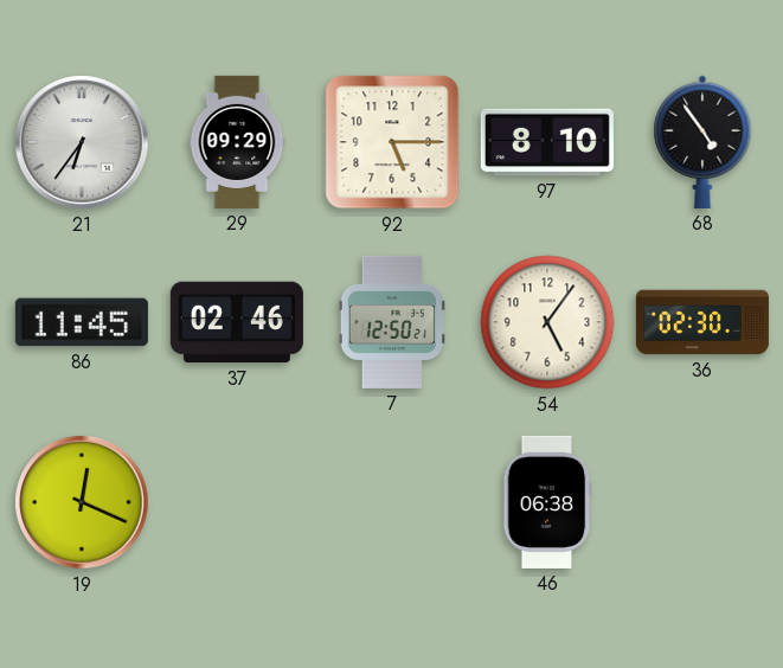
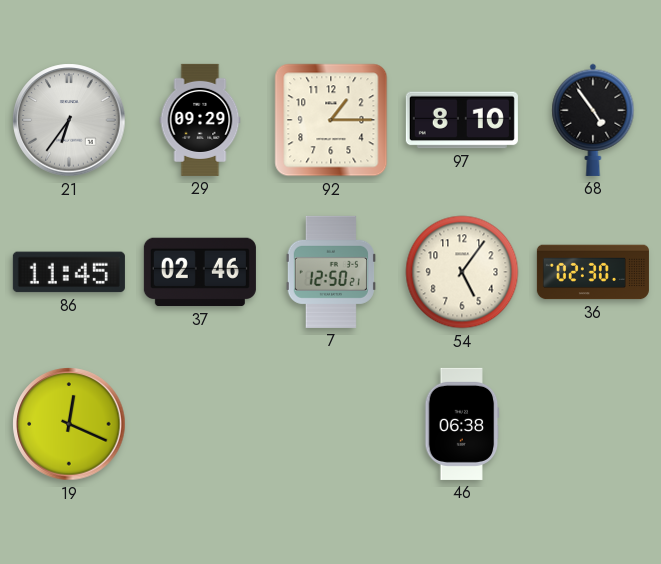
92: 5:15 -> 1:15
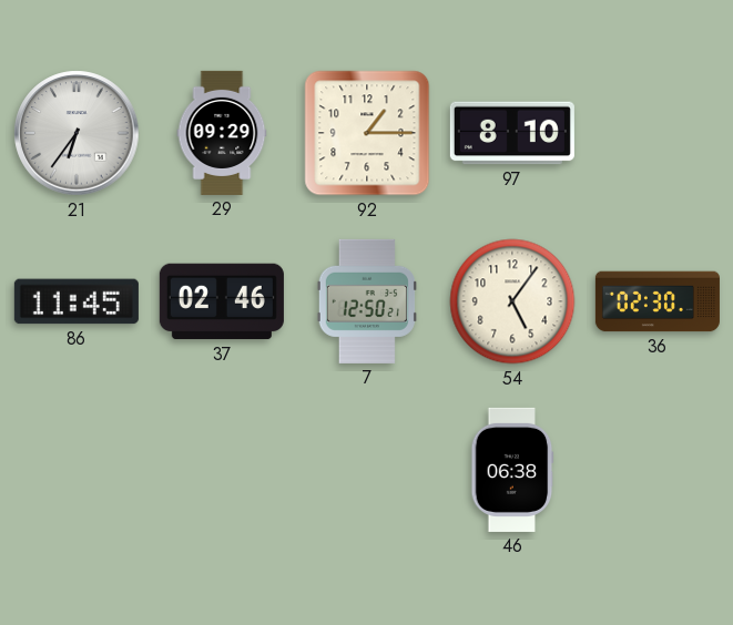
68: 4:54 -> none
19: 12:19 -> none
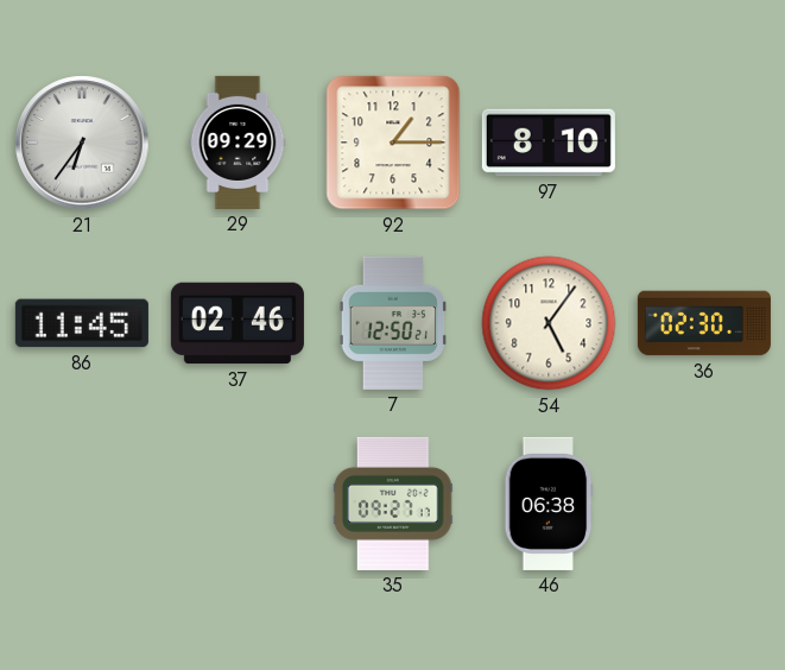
35: none -> 09:27
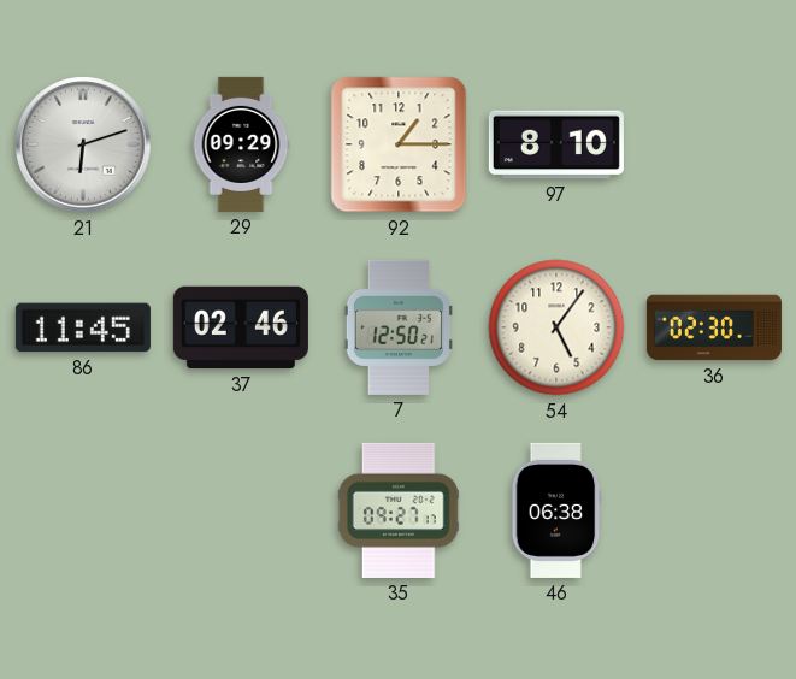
21: 6:36 -> 6:12
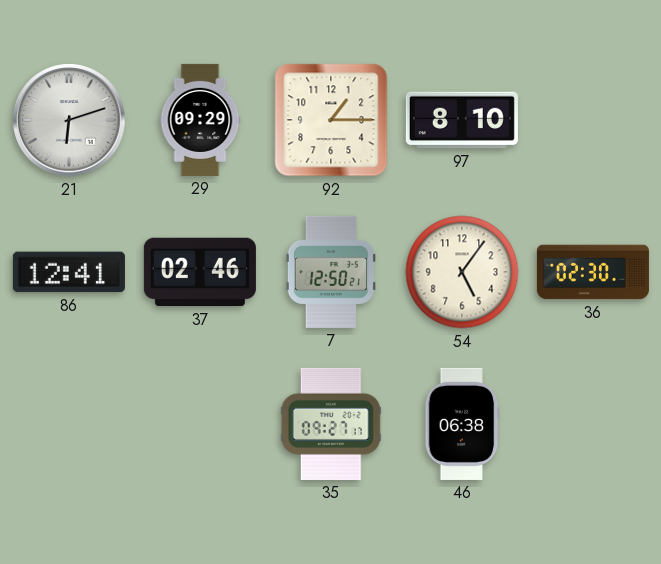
86: 11:45 -> 12:41
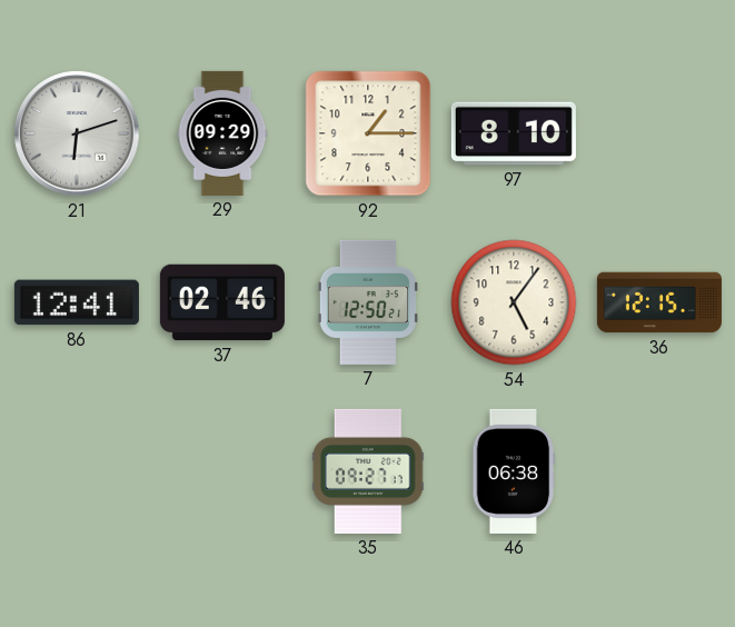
36: 02:30 -> 12:15
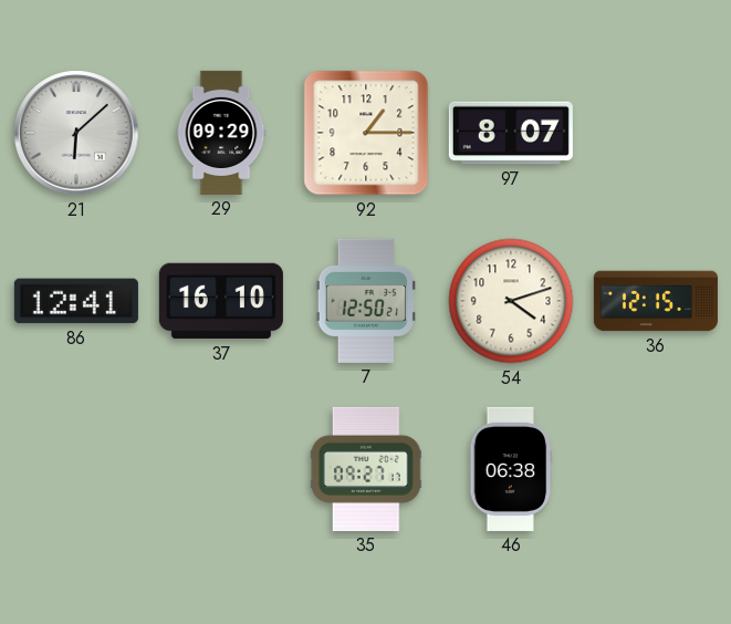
21: 6:12 -> 6:08
97: 8:10 -> 8:07
37: 02:46 -> 16:10
54: 5:06 -> 4:12
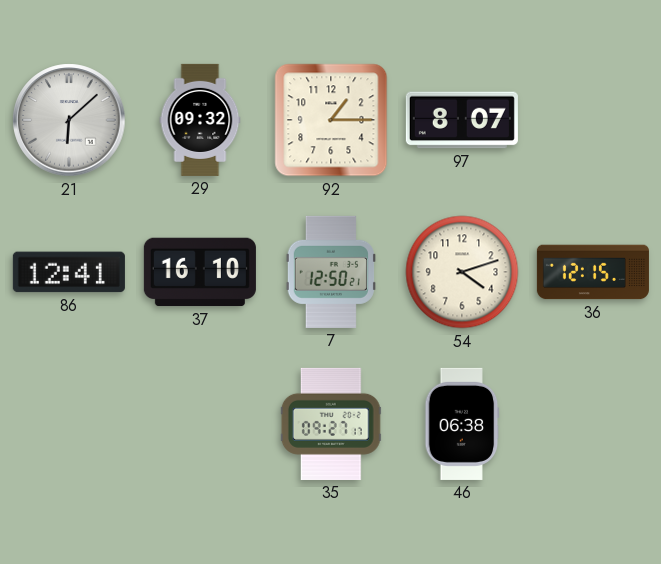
29: 09:29 -> 09:32
